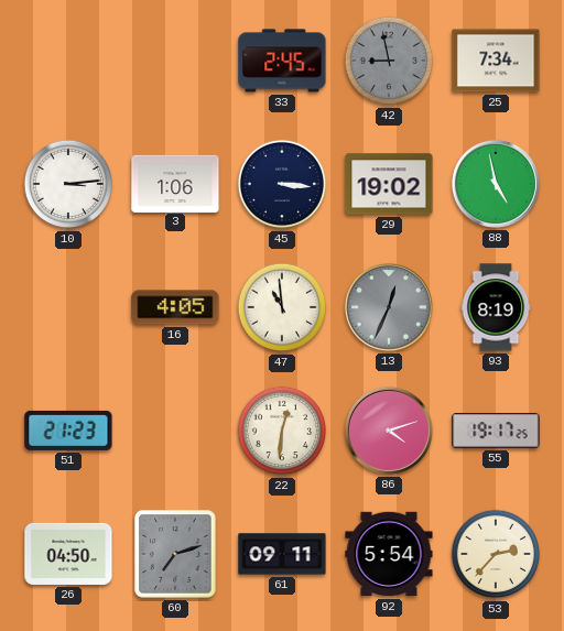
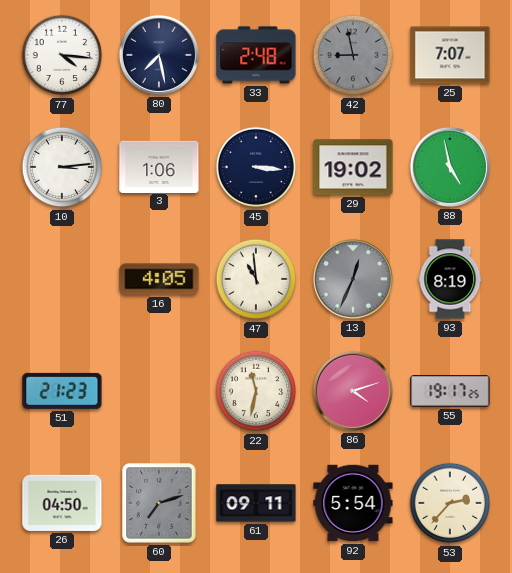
77: none -> 4:16
80: none -> 7:28
33: 2:45 -> 2:48
25: 7:34 -> 7:07
22: 12:31 -> 11:32
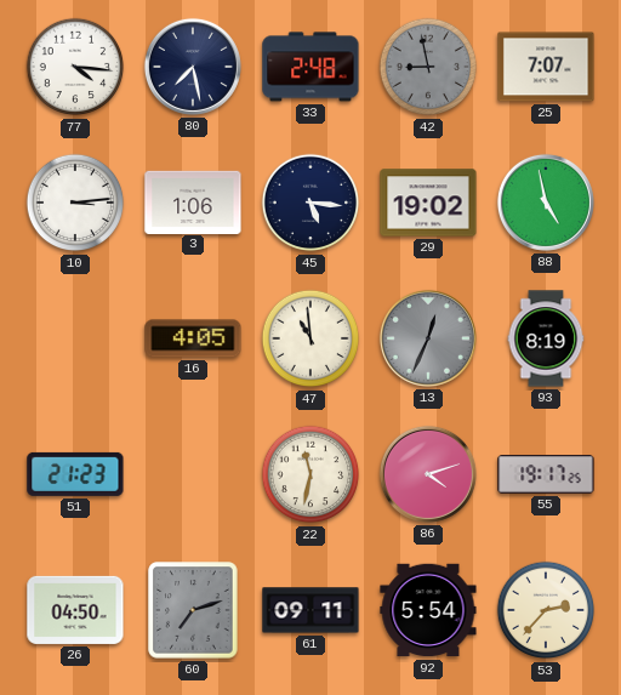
45: 3:16 -> 5:16
